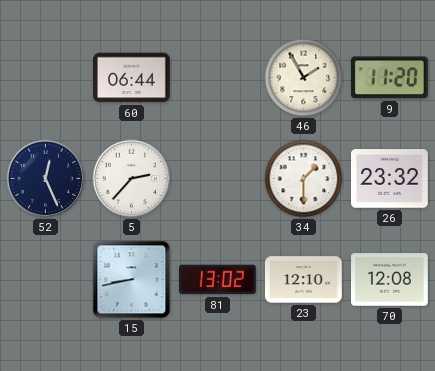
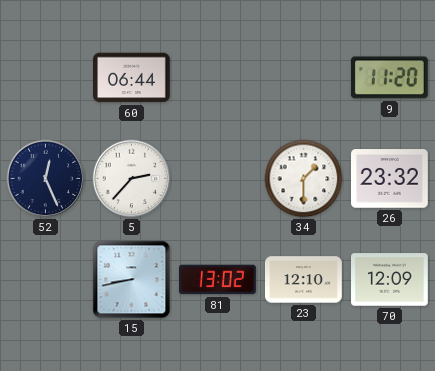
46: 1:55 -> none
70: 12:08 -> 12:09
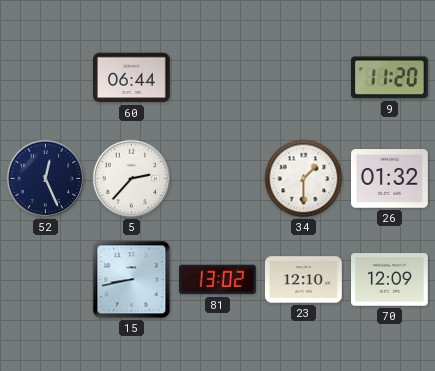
26: 23:32 -> 01:32
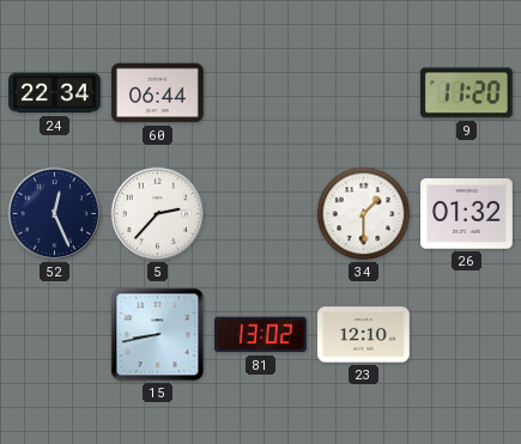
24: none -> 22:34
70: 12:09 -> none
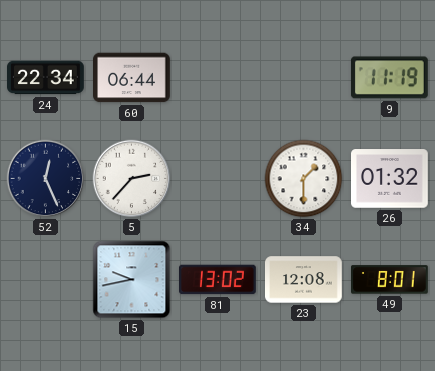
9: 11:20 -> 11:19
15: 8:43 -> 9:43
23: 12:10 -> 12:08
49: none -> 8:01
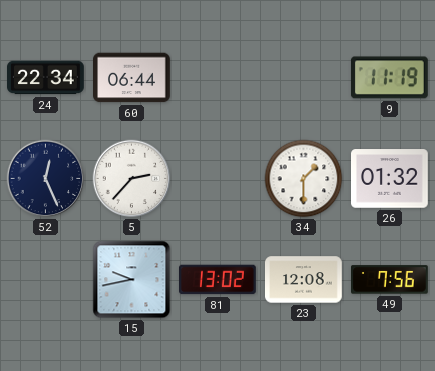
49: 8:01 -> 7:56
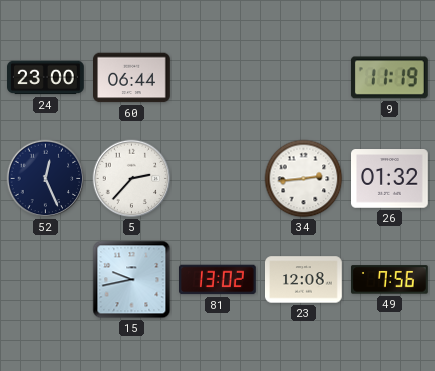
24: 22:34 -> 23:00
34: 1:30 -> 2:44
